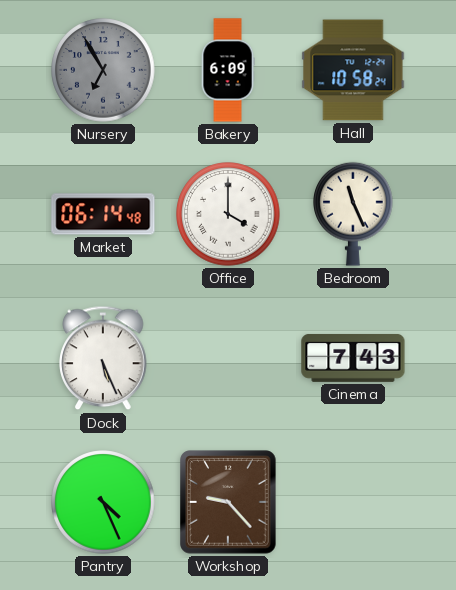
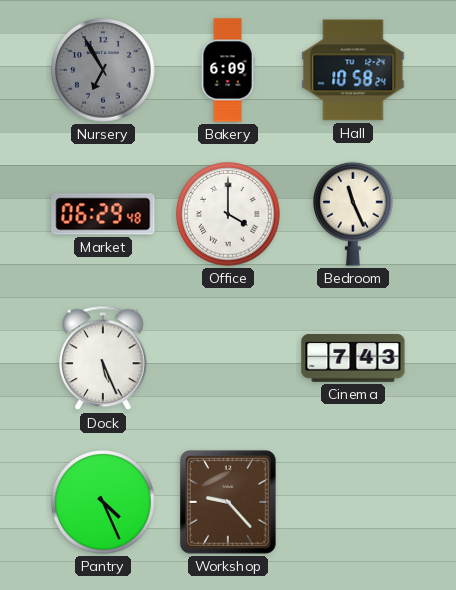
Market: 06:14 -> 06:29
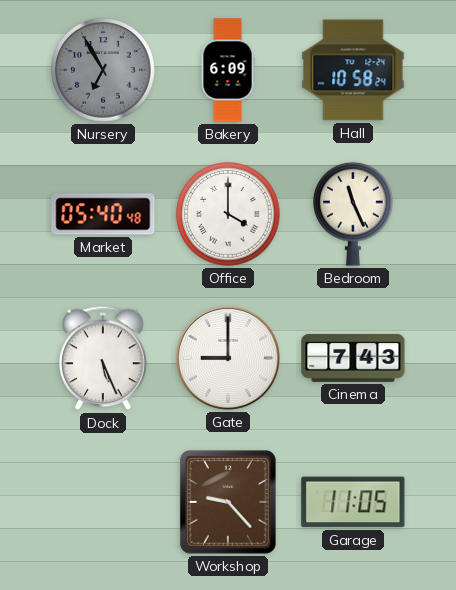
Market: 06:29 -> 05:40
Gate: none -> 9:00
Pantry: 4:26 -> none
Garage: none -> 11:05
